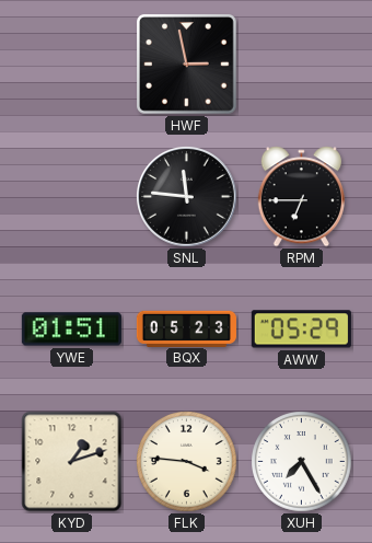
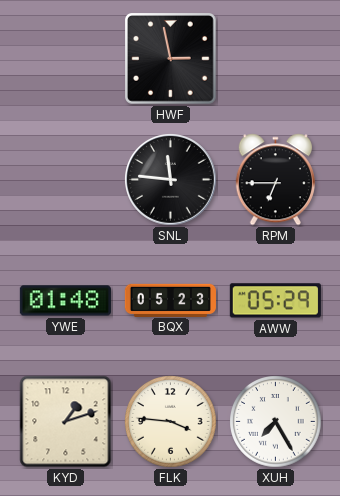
YWE: 01:51 -> 01:48
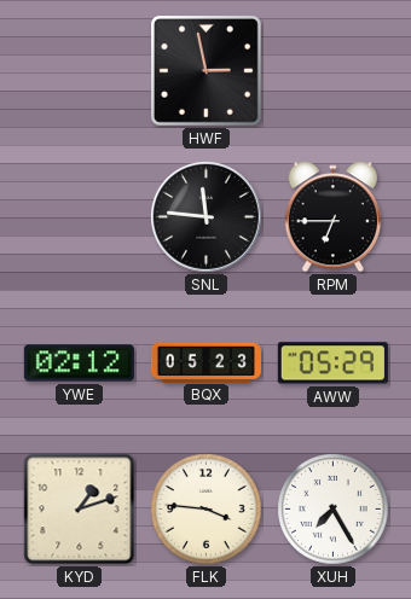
YWE: 01:48 -> 02:12
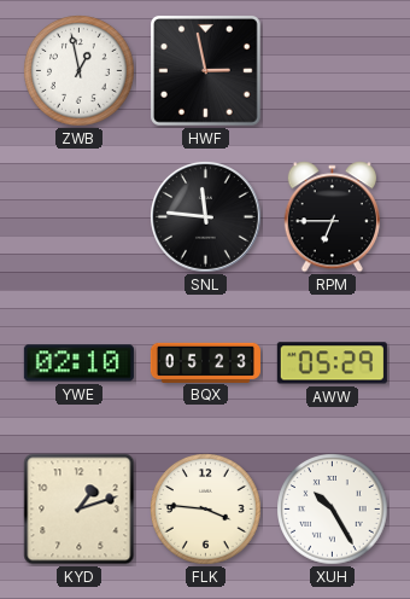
ZWB: none -> 12:58
YWE: 02:12 -> 02:10
XUH: 7:25 -> 10:25
